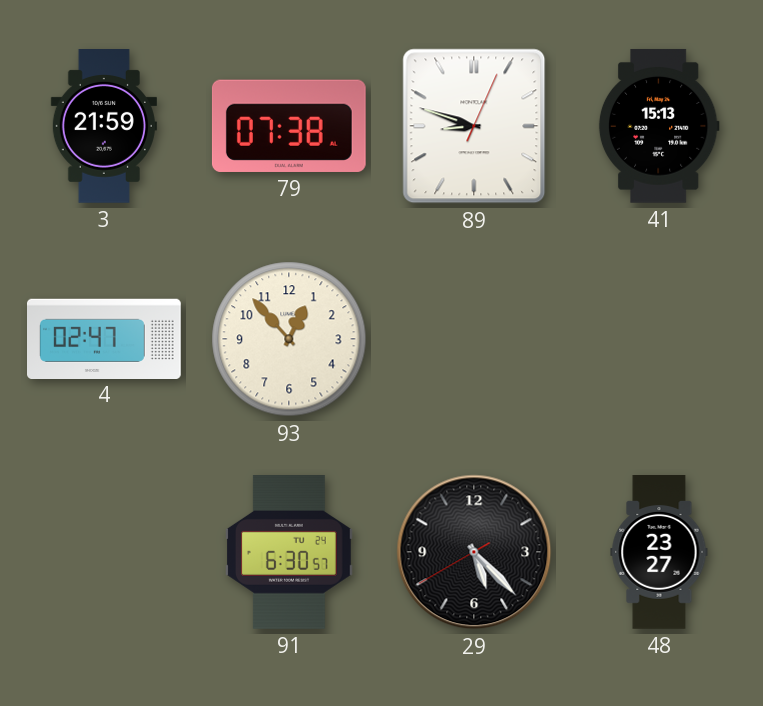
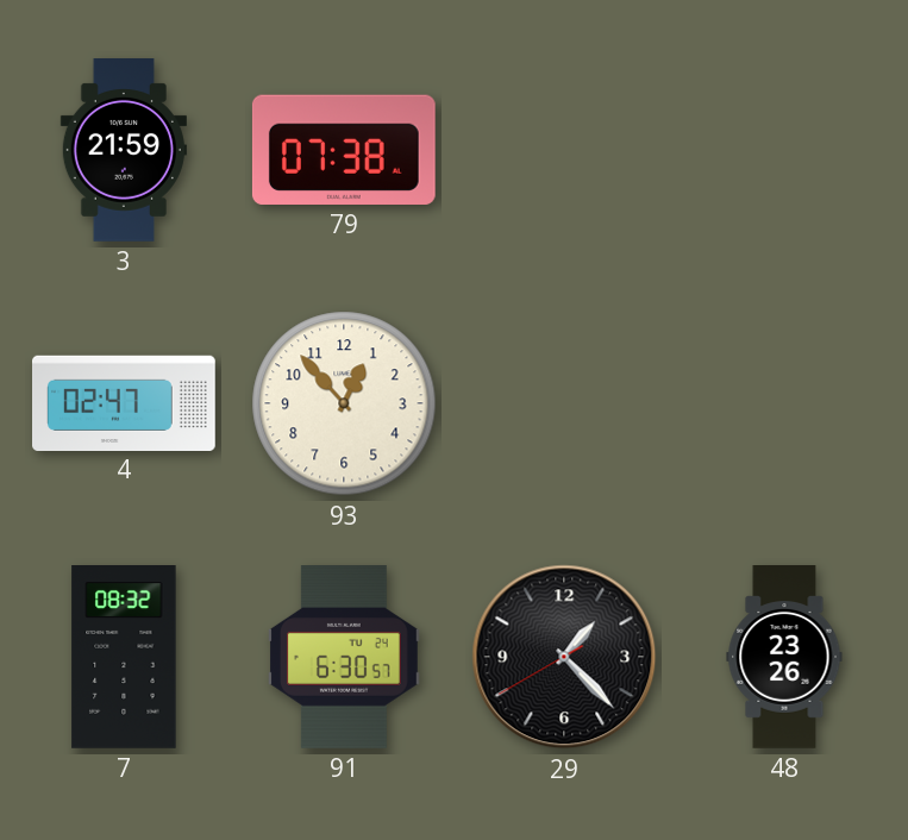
89: 8:48 -> none
41: 15:13 -> none
7: none -> 08:32
29: 5:22 -> 1:22
48: 23:27 -> 23:26
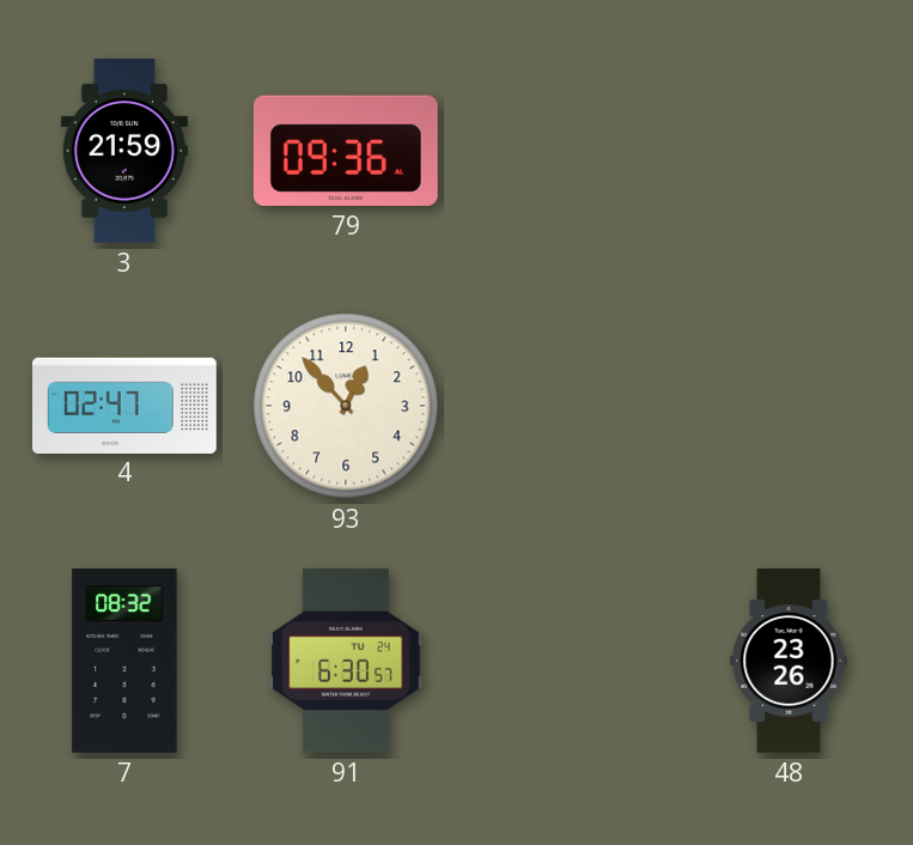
79: 07:38 -> 09:36
29: 1:22 -> none
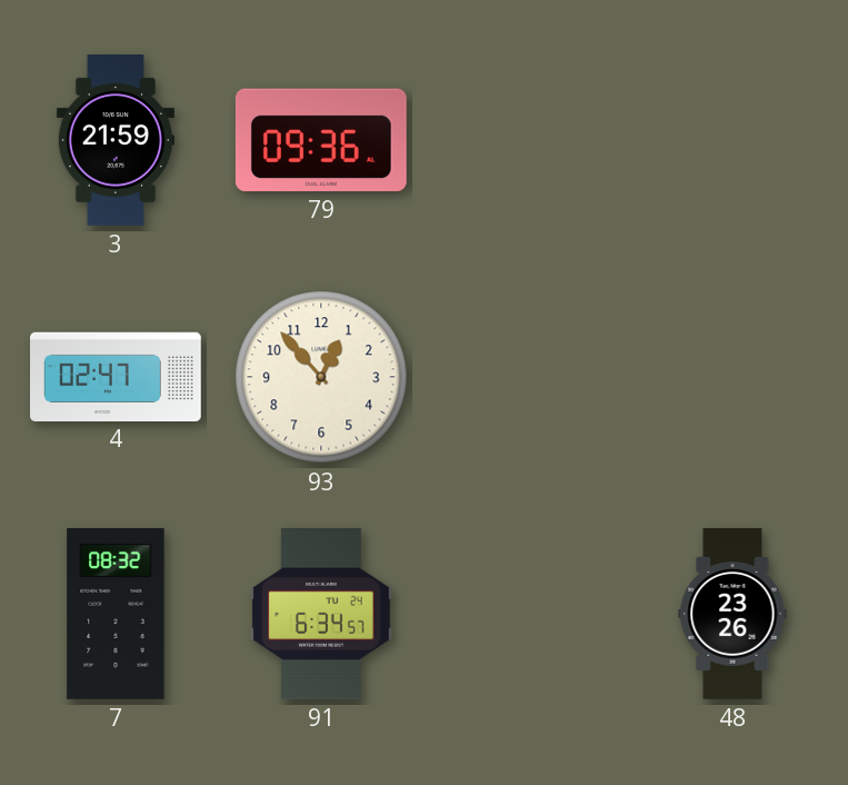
91: 6:30 -> 6:34
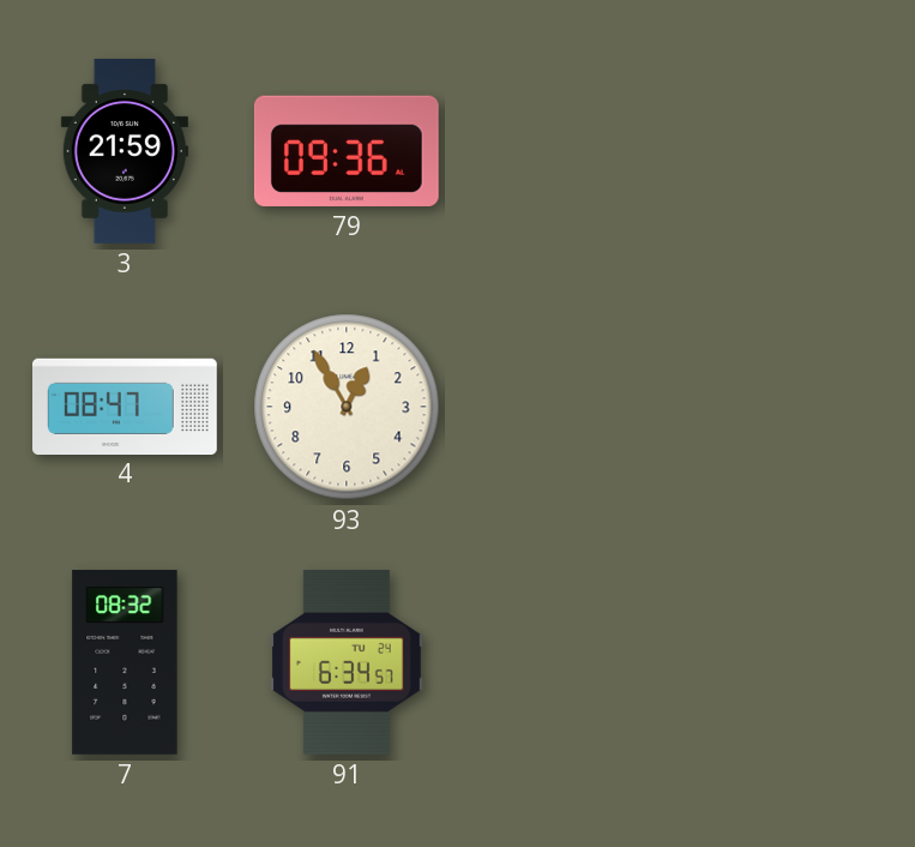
4: 02:47 -> 08:47
93: 12:53 -> 12:55
48: 23:26 -> none
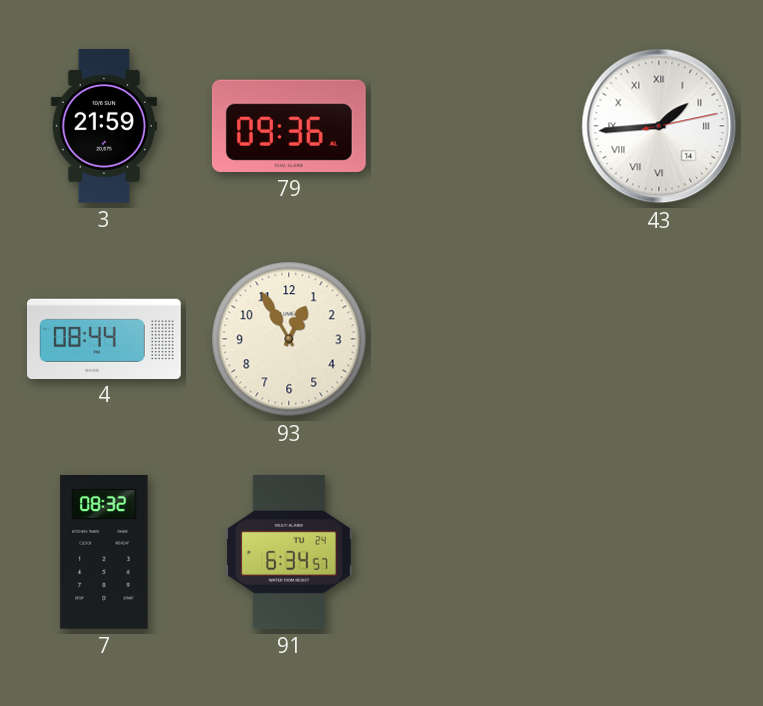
43: none -> 1:44
4: 08:47 -> 08:44
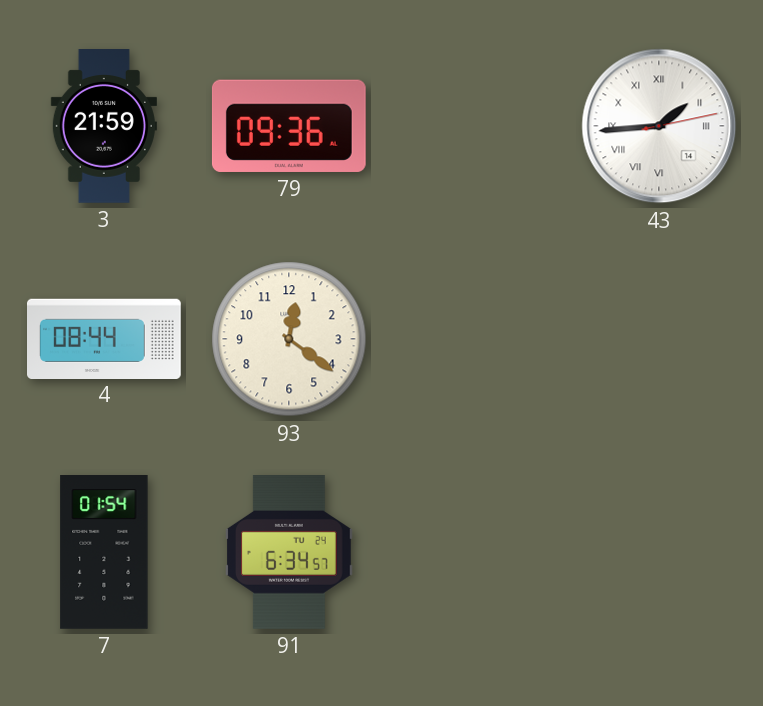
93: 12:55 -> 12:21
7: 08:32 -> 01:54
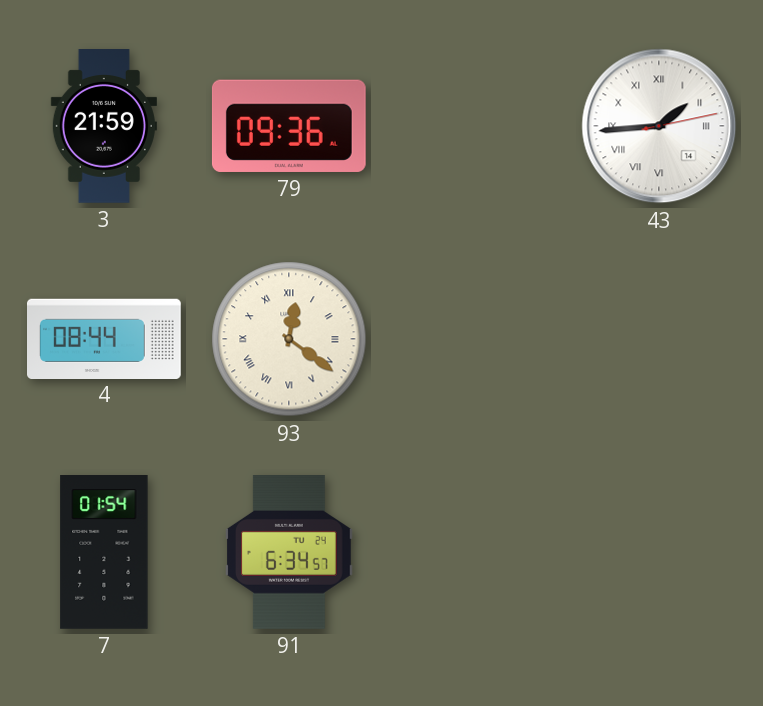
93 numerals: Arabic -> Roman
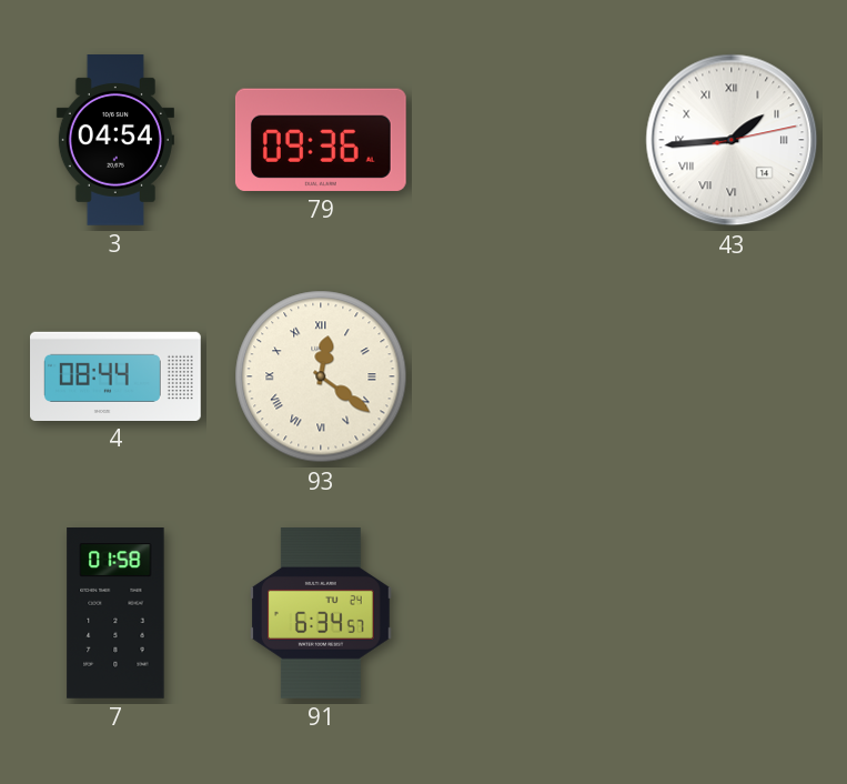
3: 21:59 -> 04:54
7: 01:54 -> 01:58
